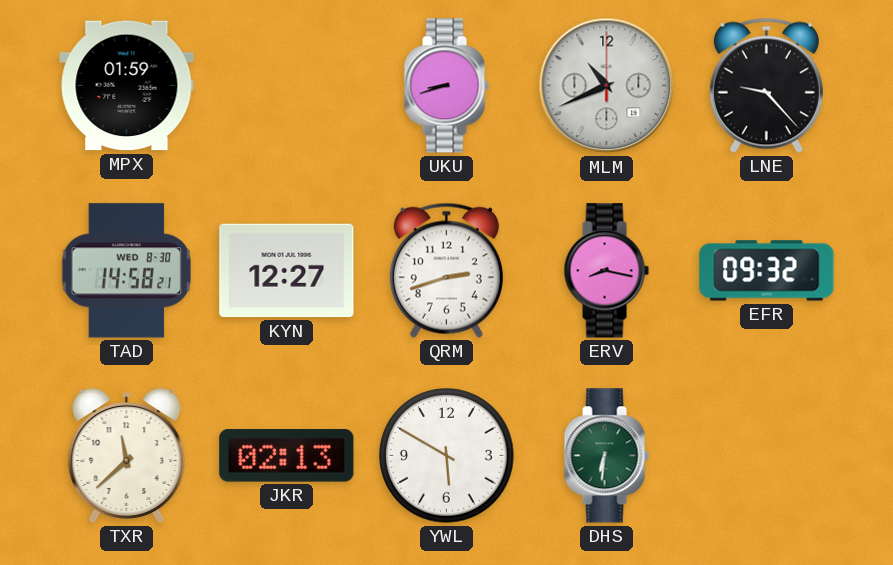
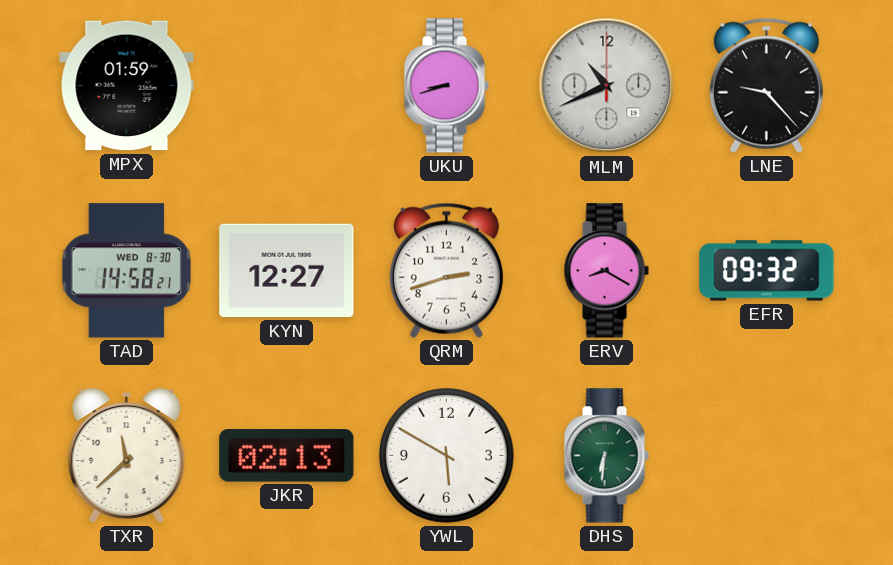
ERV: 8:17 -> 8:20
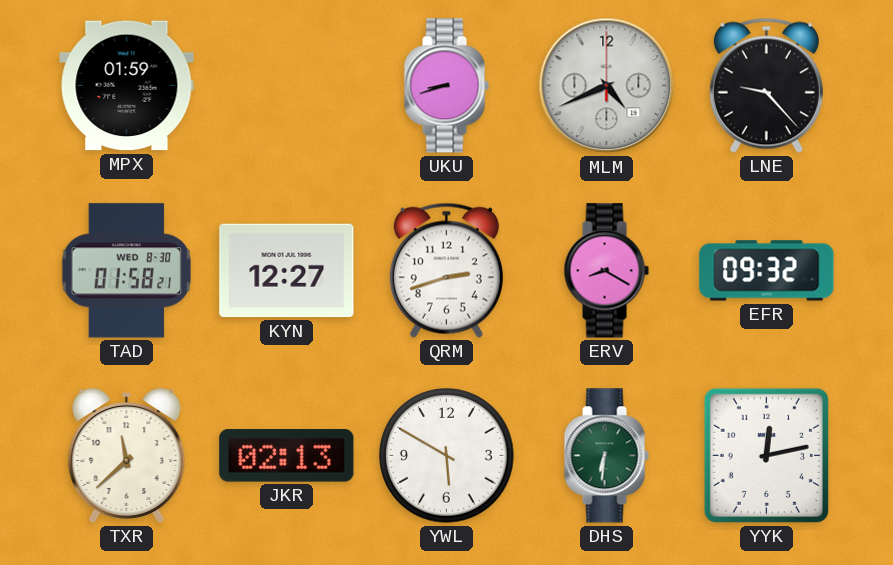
MLM: 10:41 -> 4:41
TAD: 14:58 -> 01:58
YYK: none -> 12:13
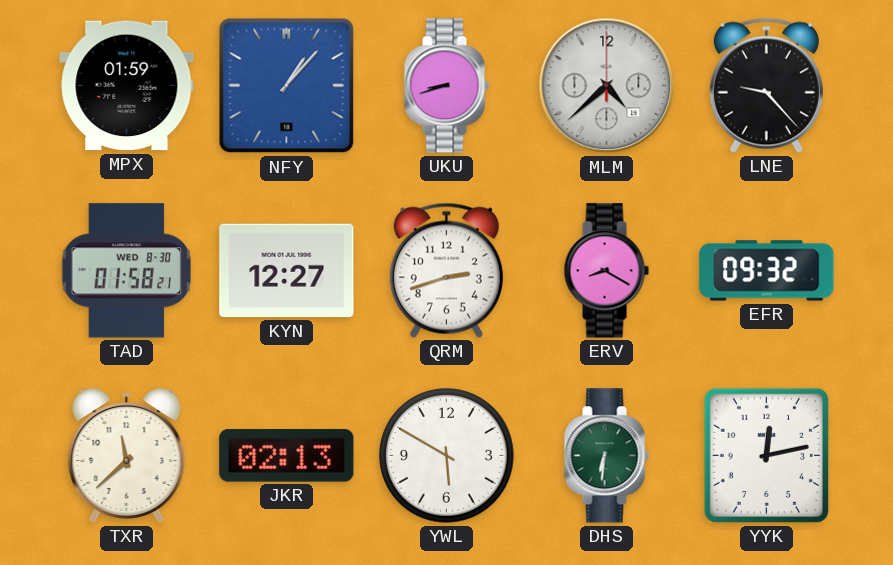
NFY: none -> 1:07
MLM: 4:41 -> 4:38
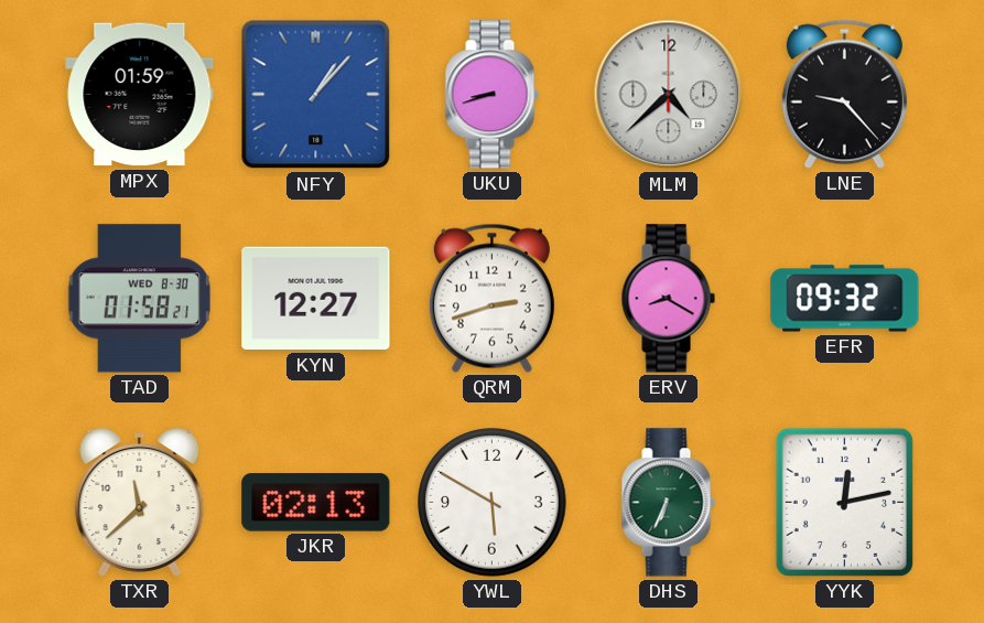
DHS: 6:31 -> 6:34
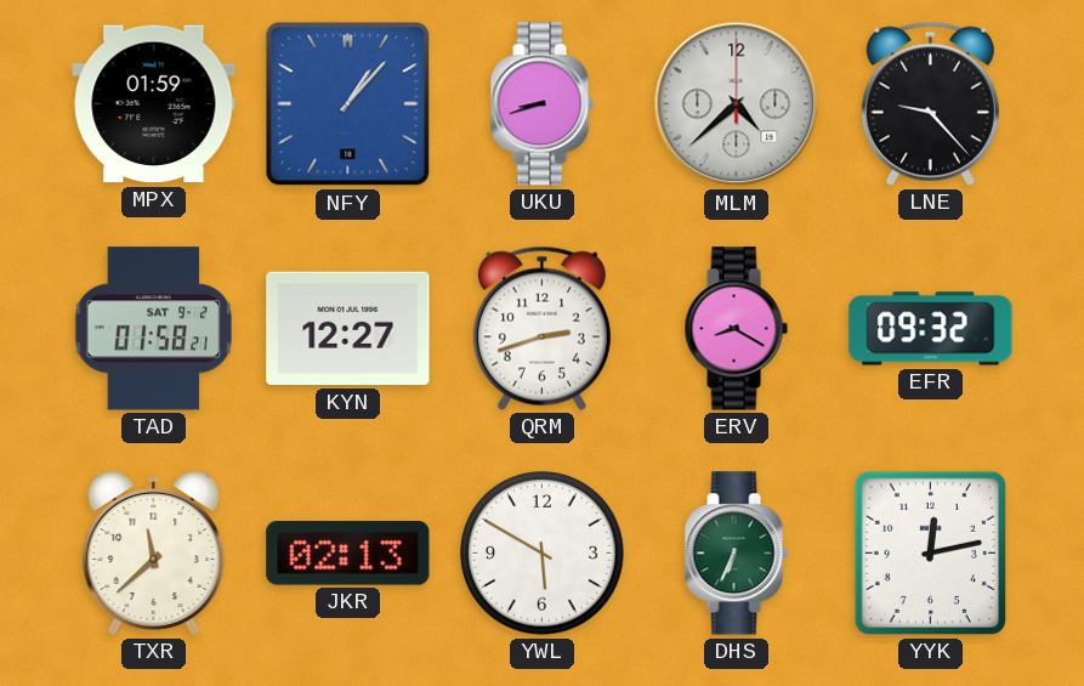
TAD date: WED 8-30 -> SAT 9-2
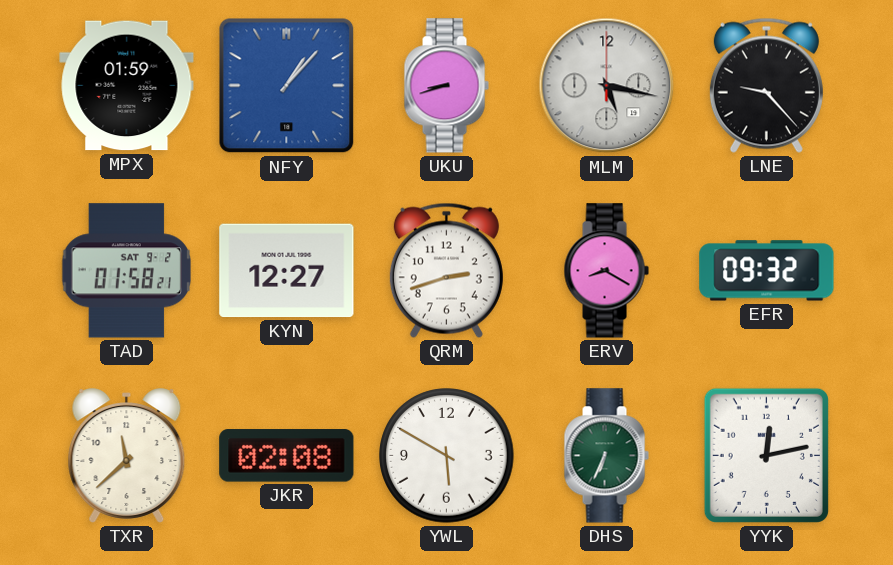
MLM: 4:38 -> 5:17
JKR: 02:13 -> 02:08
